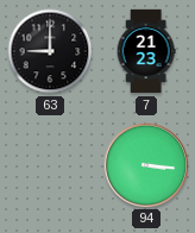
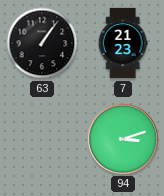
63: 9:00 -> 1:06
94: 3:16 -> 3:12
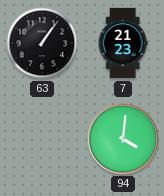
94: 3:12 -> 4:01
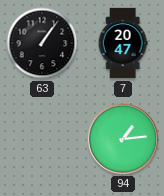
7: 21:23 -> 20:47
94: 4:01 -> 1:14
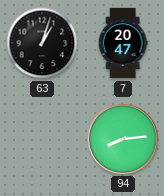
63: 1:06 -> 1:03
94: 1:14 -> 8:14
